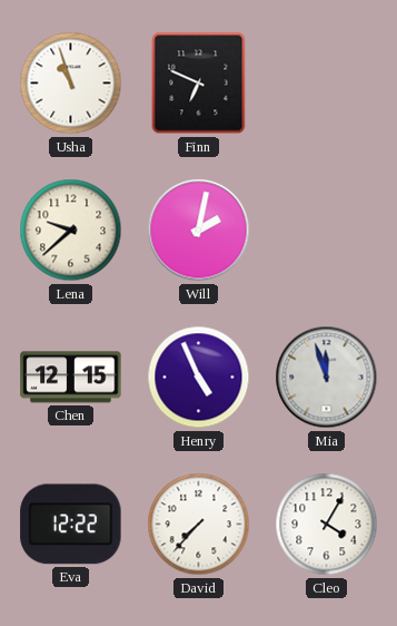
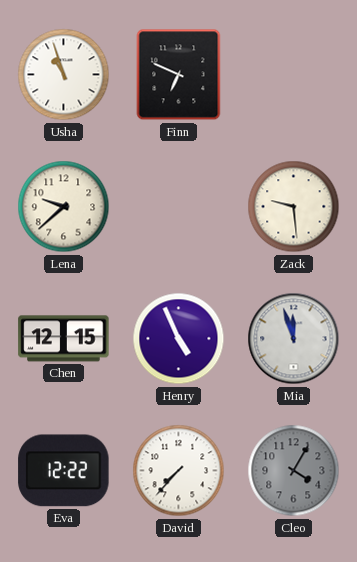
Will: 2:02 -> none
Zack: none -> 9:29
Cleo dial: white -> grey
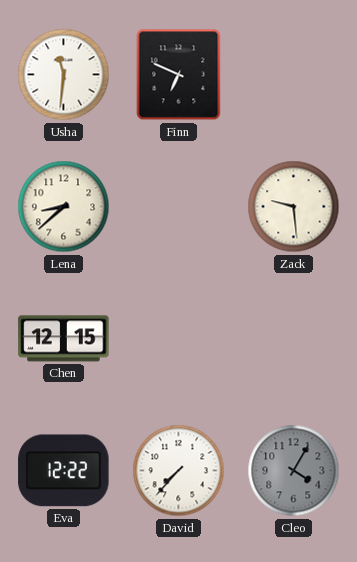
Usha: 10:57 -> 11:31
Lena: 9:38 -> 8:38
Henry: 4:56 -> none
Mia: 11:57 -> none
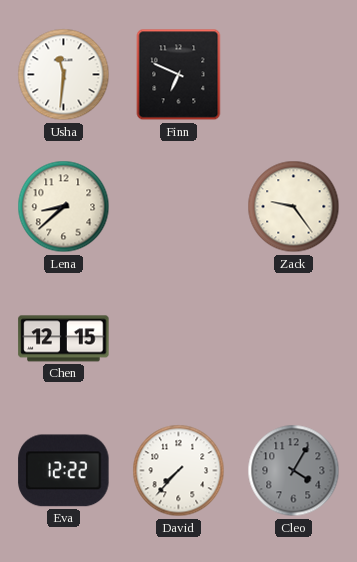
Zack: 9:29 -> 9:24
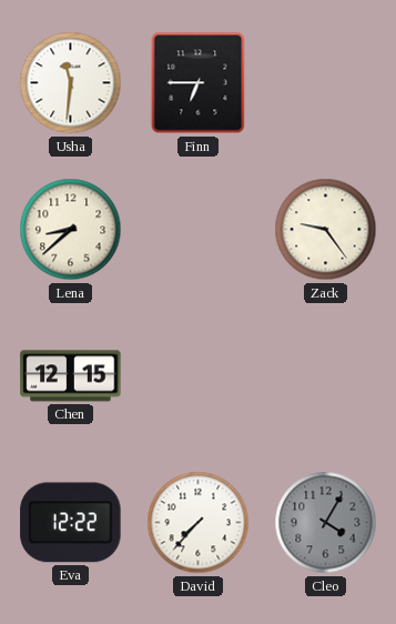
Finn: 6:49 -> 6:45
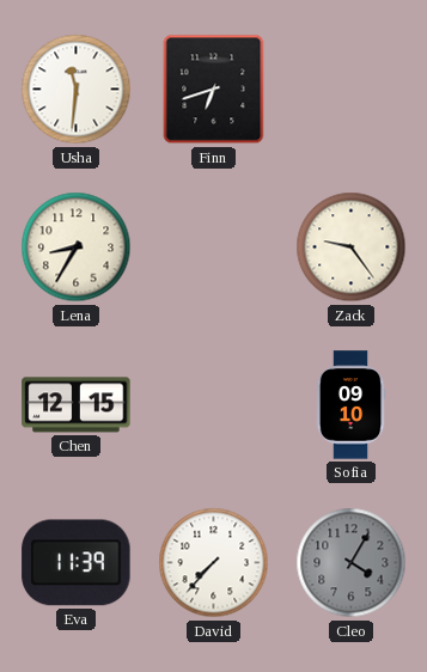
Finn: 6:45 -> 6:42
Lena: 8:38 -> 8:35
Sofia: none -> 09:10
Eva: 12:22 -> 11:39
